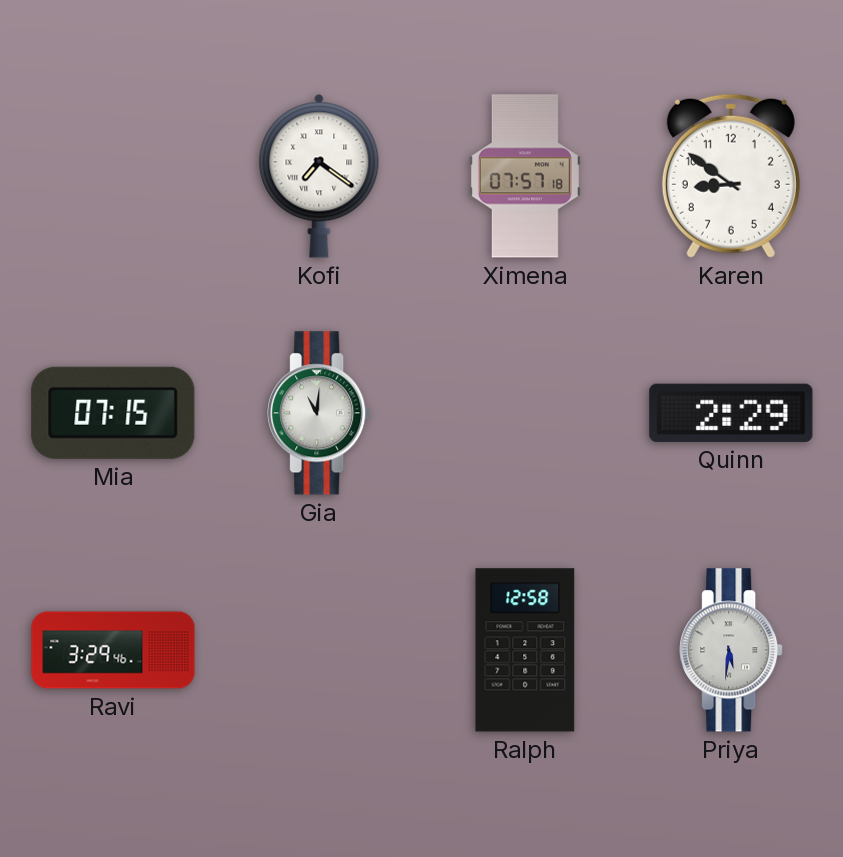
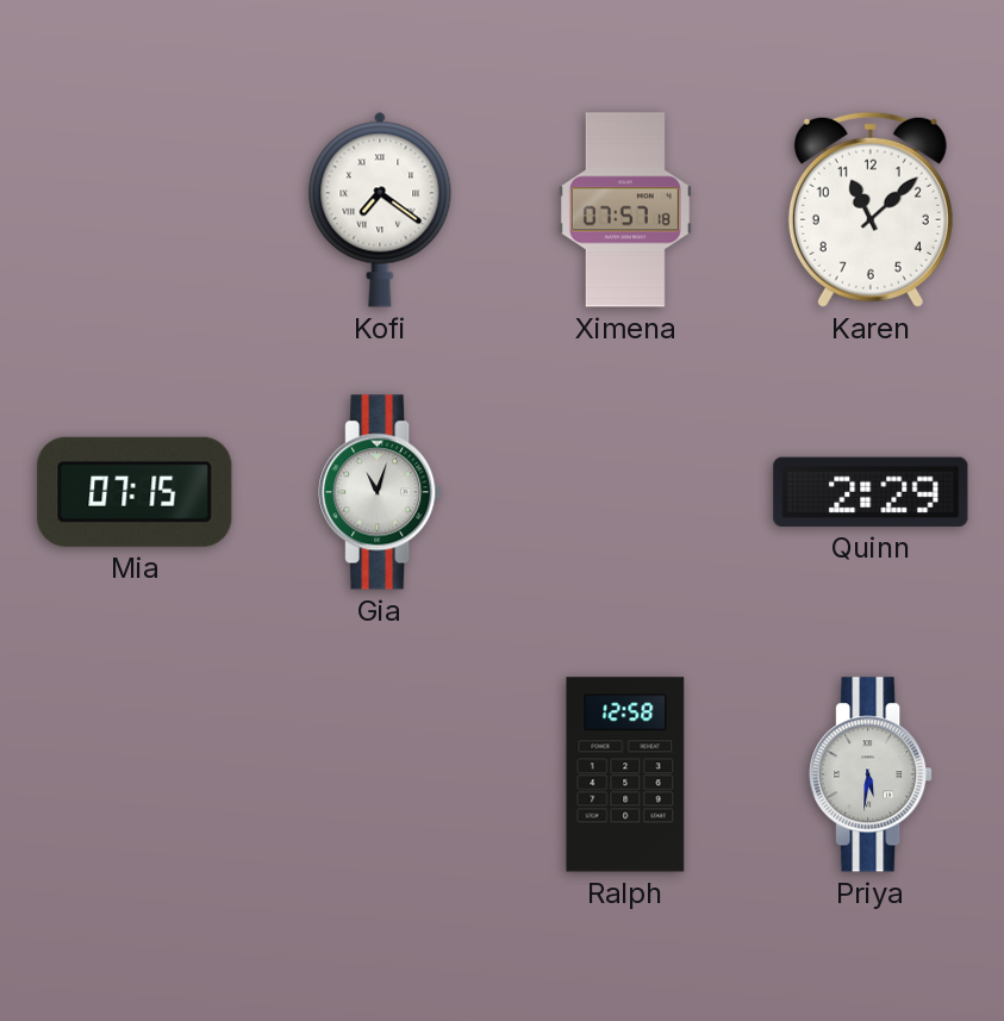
Karen: 8:51 -> 11:08
Gia: 11:01 -> 11:03
Ravi: 3:29 -> none
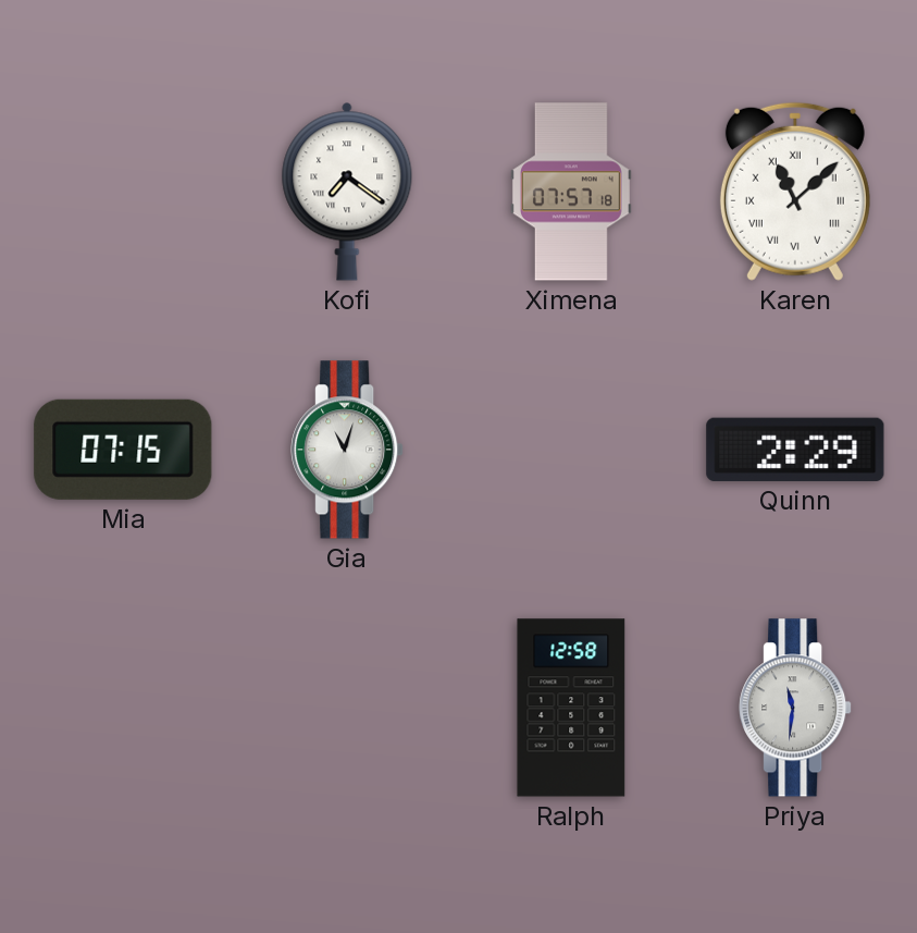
Karen numerals: Arabic -> Roman
Priya: 5:31 -> 11:31
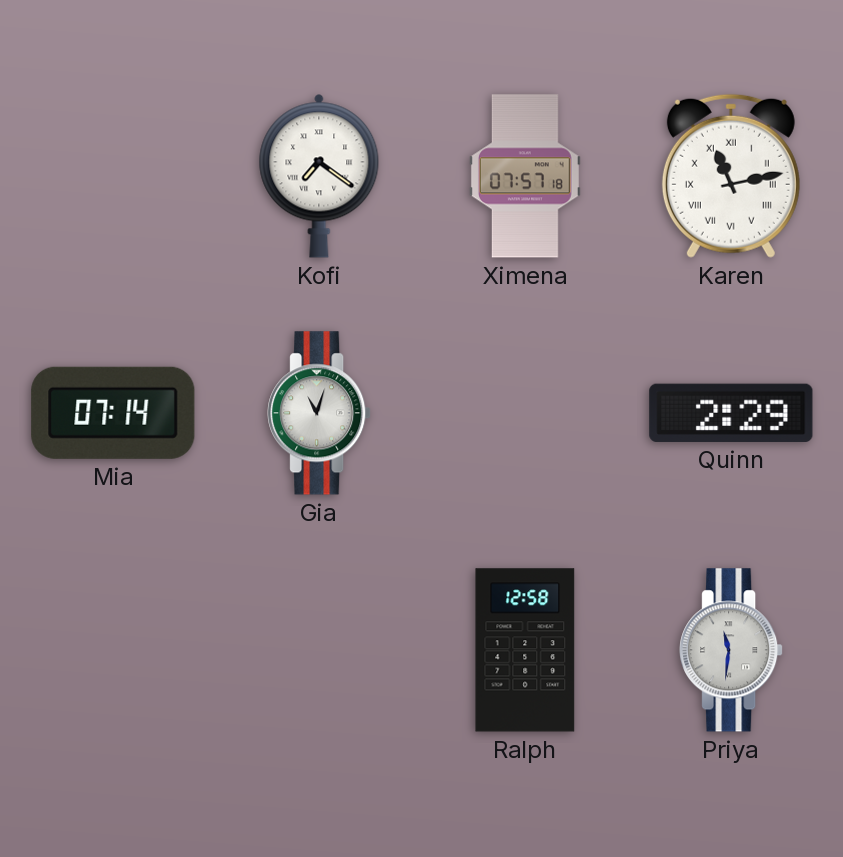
Karen: 11:08 -> 11:13
Mia: 07:15 -> 07:14
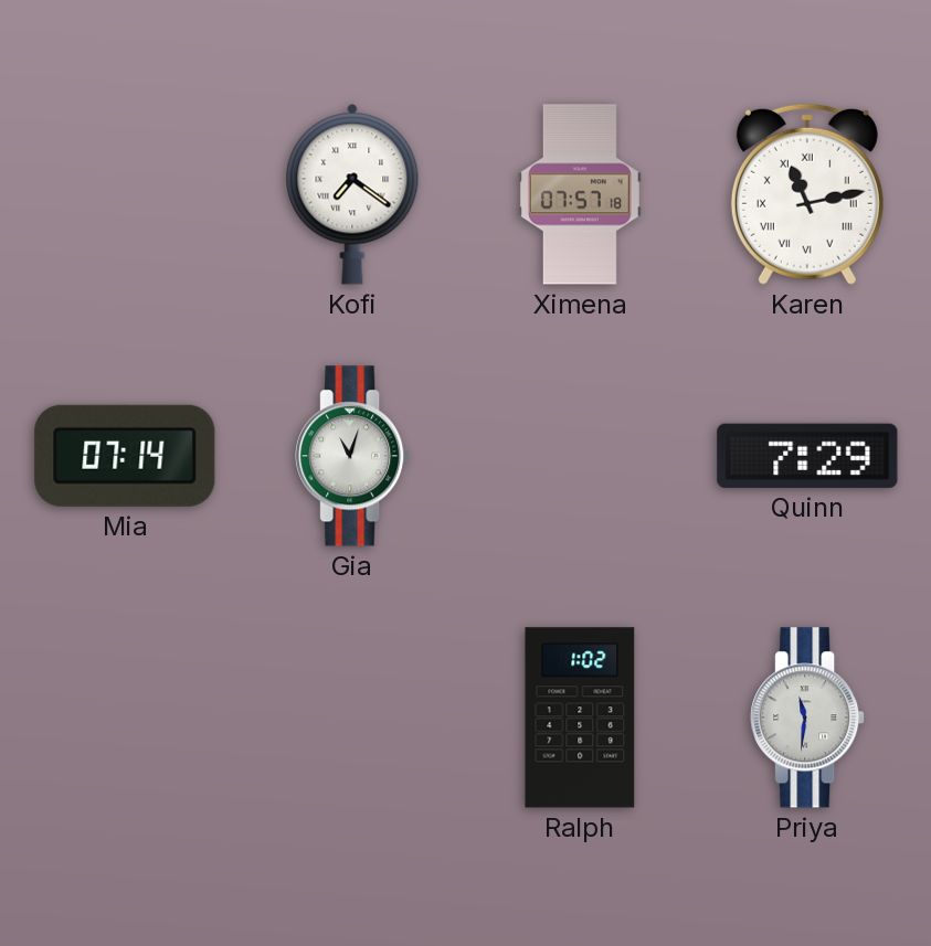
Quinn: 2:29 -> 7:29
Ralph: 12:58 -> 1:02
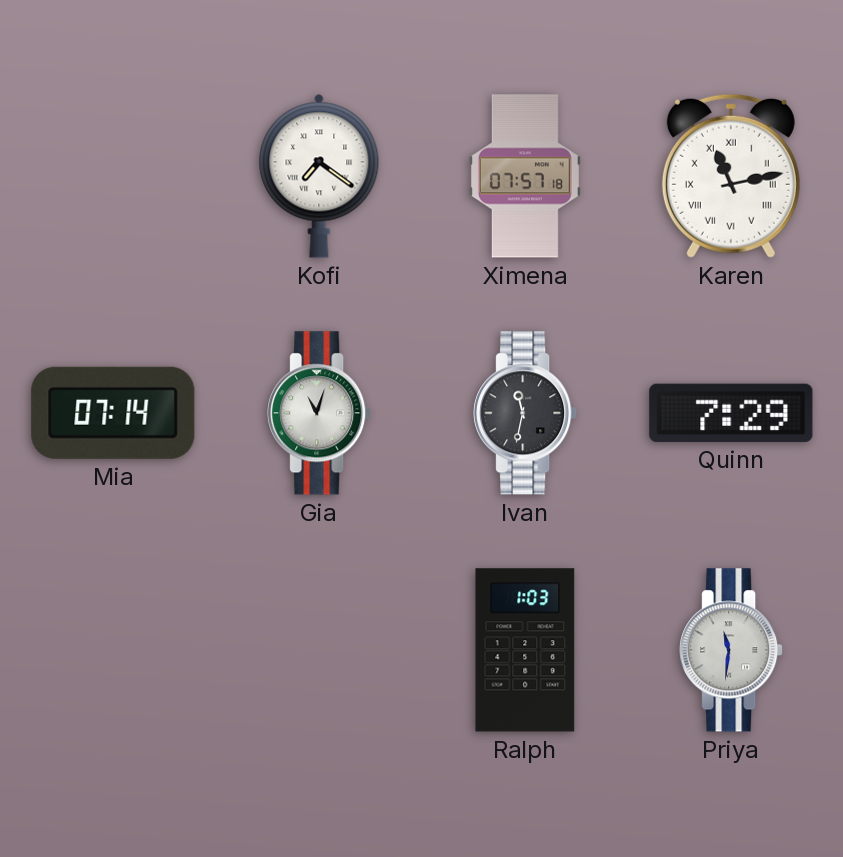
Ivan: none -> 11:32
Ralph: 1:02 -> 1:03
